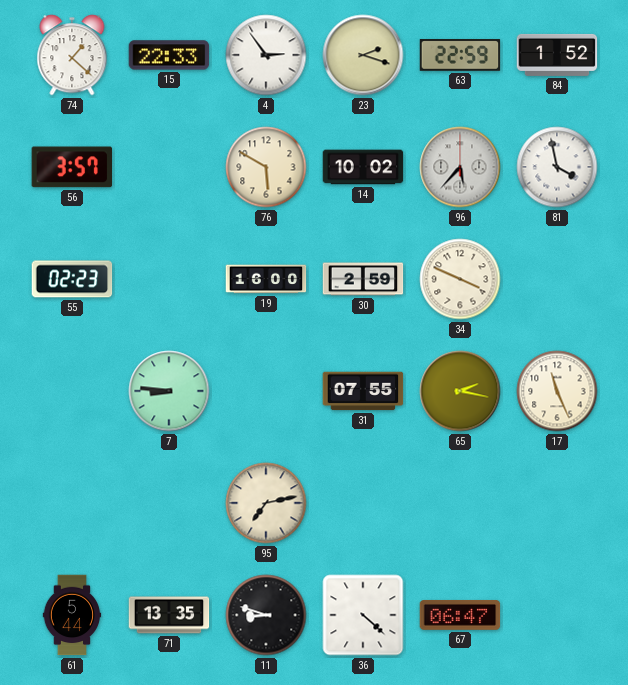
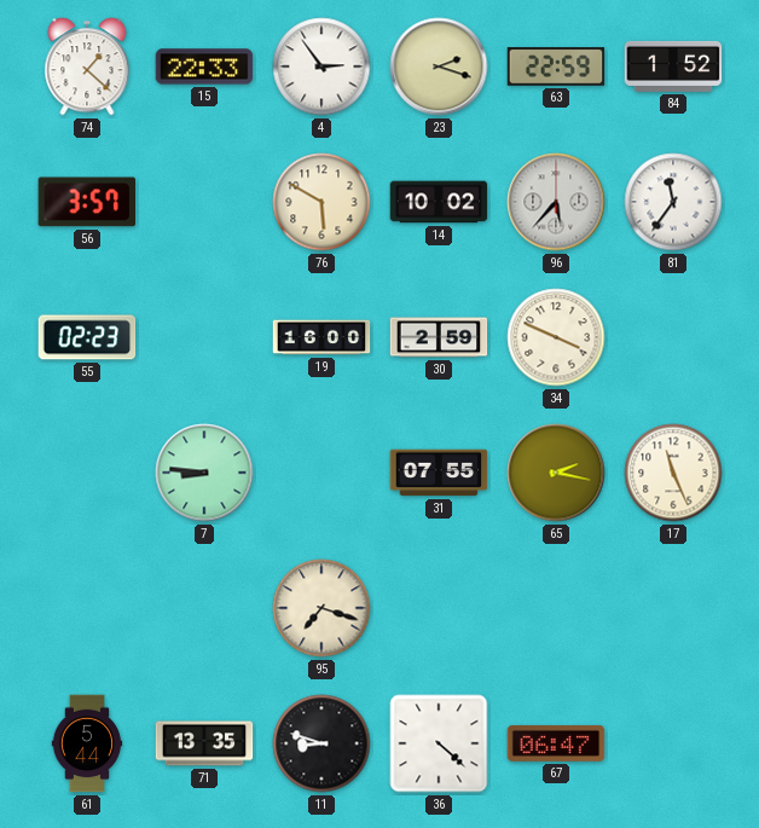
81: 3:58 -> 11:36
95: 7:13 -> 7:18
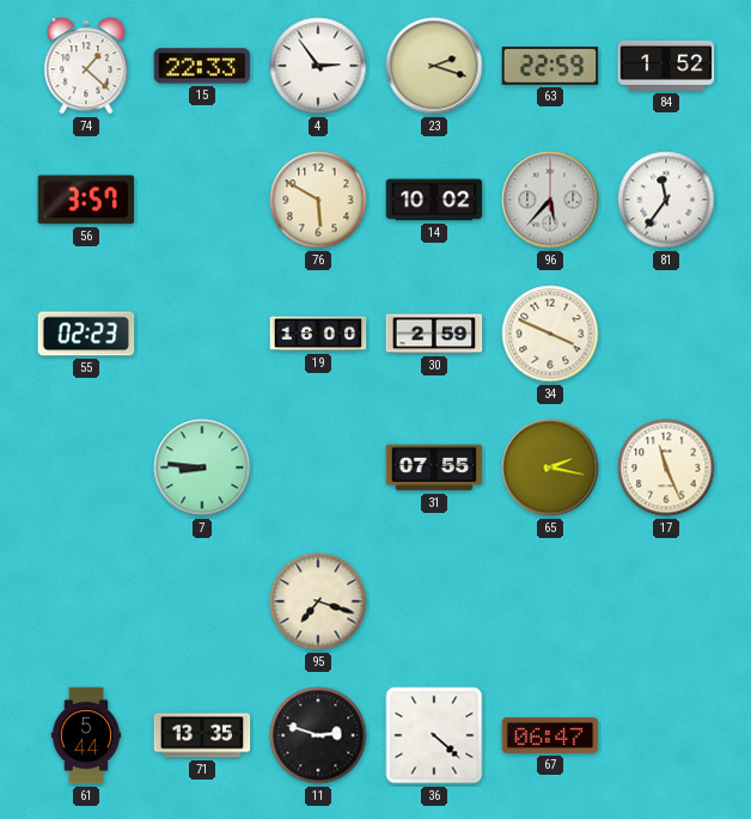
11: 8:48 -> 2:48
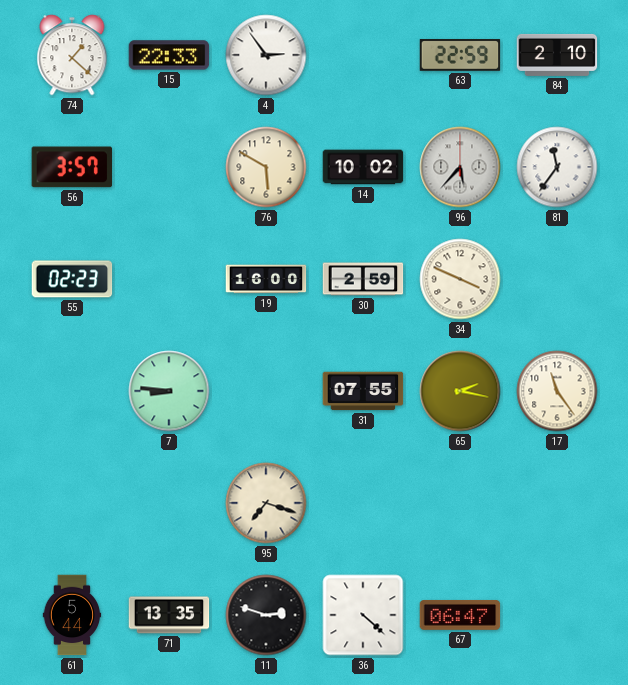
23: 2:18 -> none
84: 1:52 -> 2:10
17: 11:26 -> 11:24
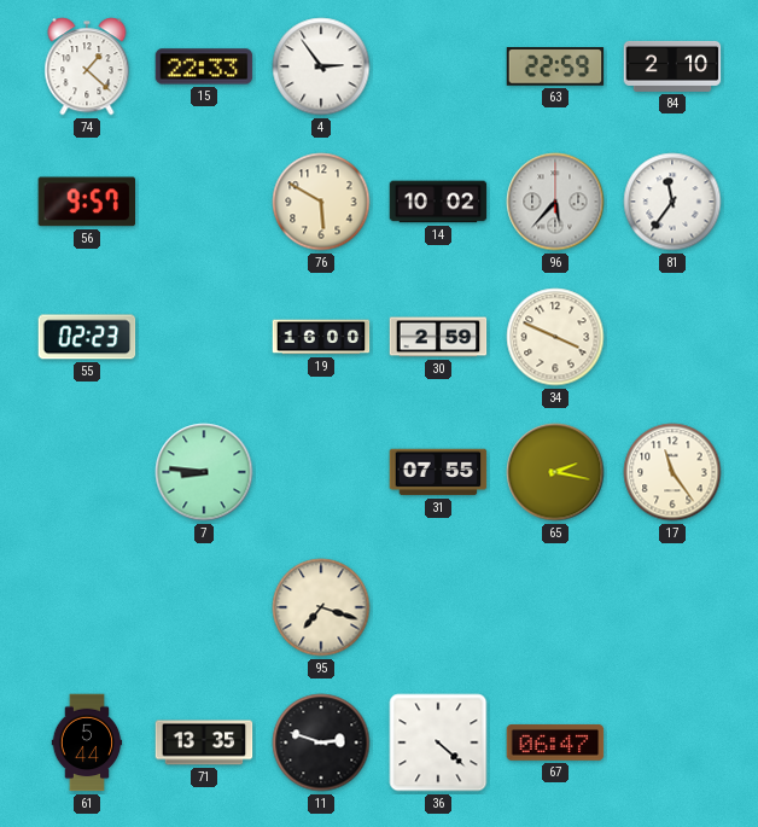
56: 3:57 -> 9:57
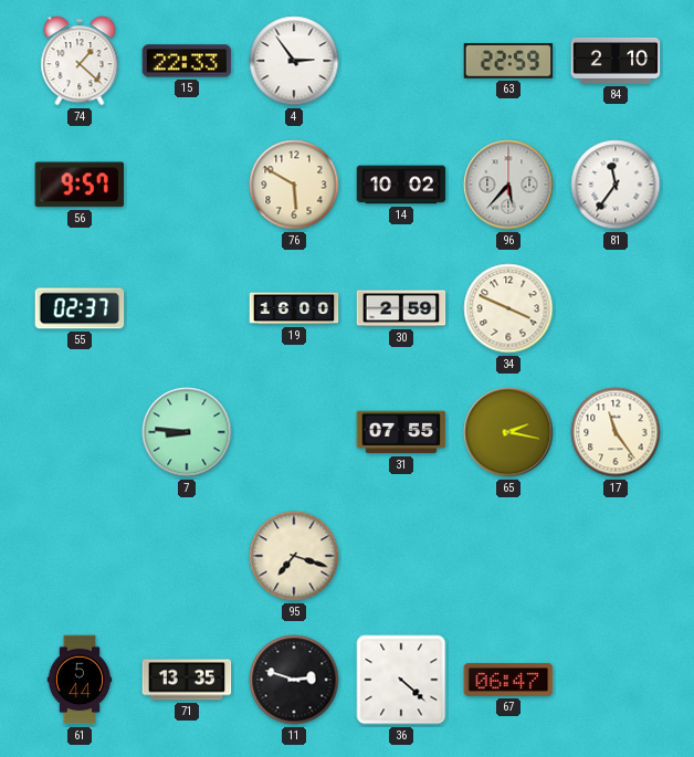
55: 02:23 -> 02:37
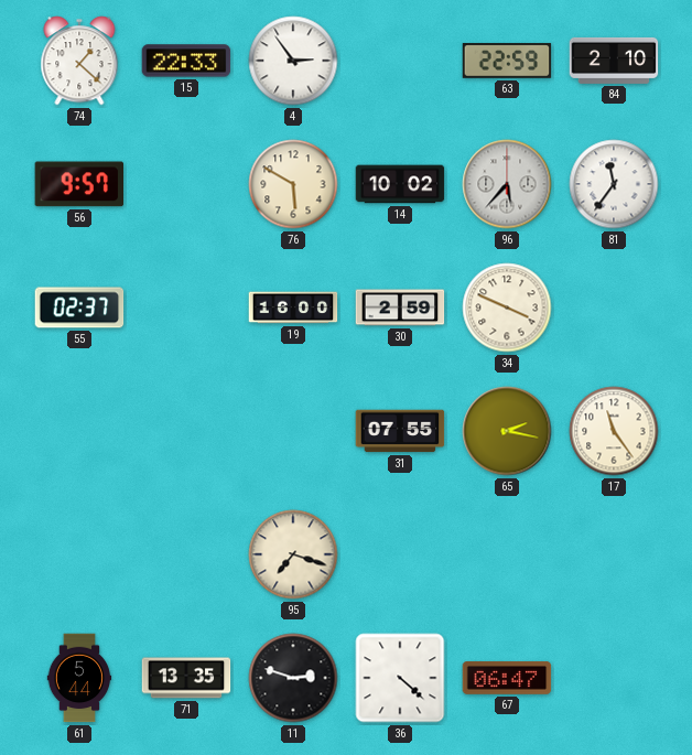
7: 8:46 -> none
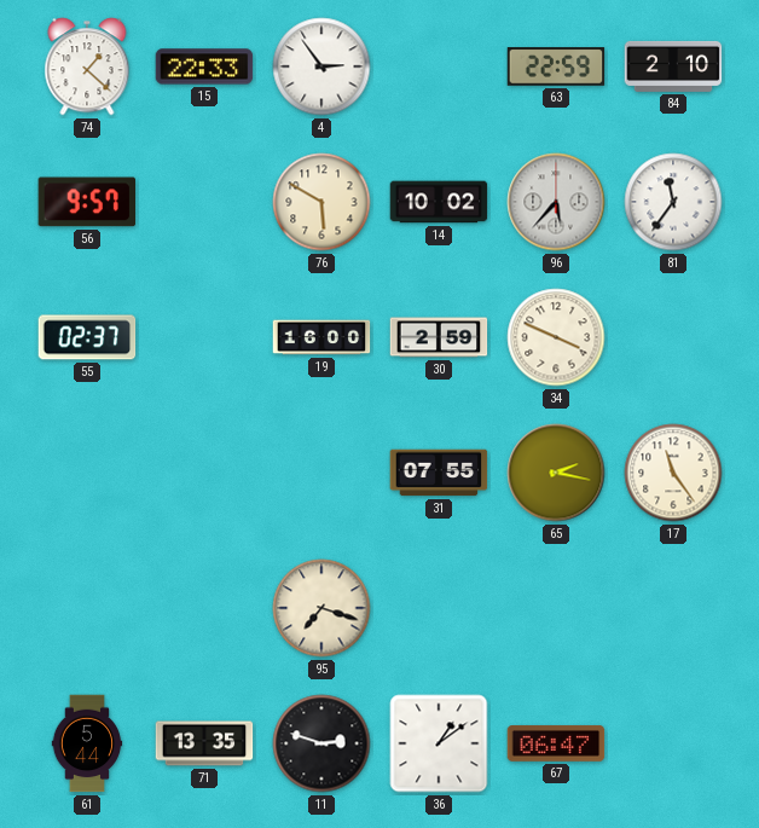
36: 4:22 -> 1:09
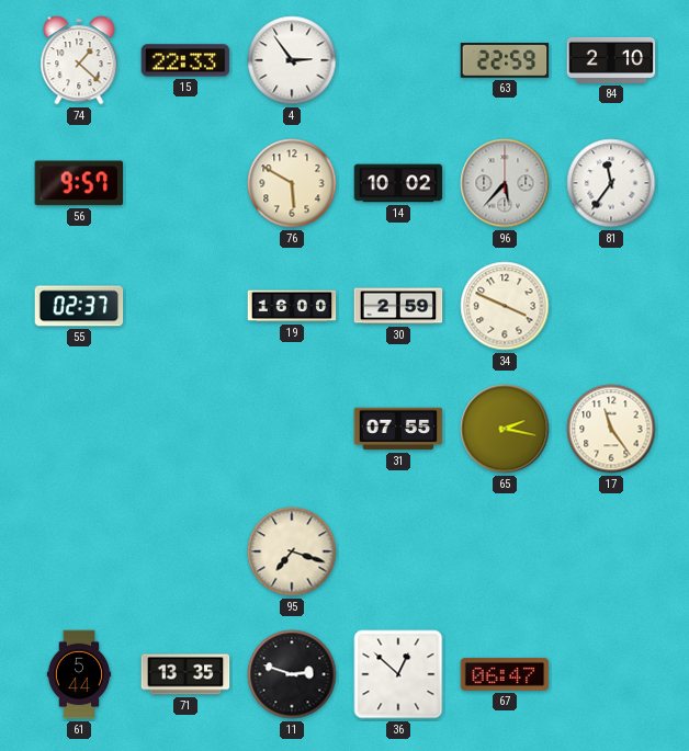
36: 1:09 -> 12:52
